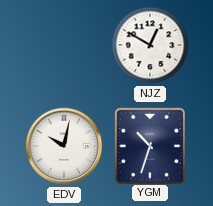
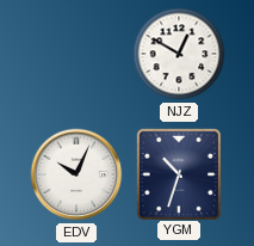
EDV: 10:02 -> 10:04
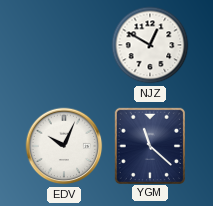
YGM: 10:33 -> 11:22
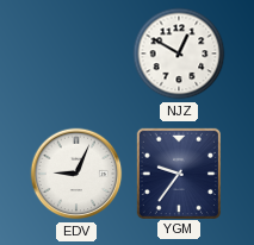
EDV: 10:04 -> 9:04
YGM: 11:22 -> 9:36
